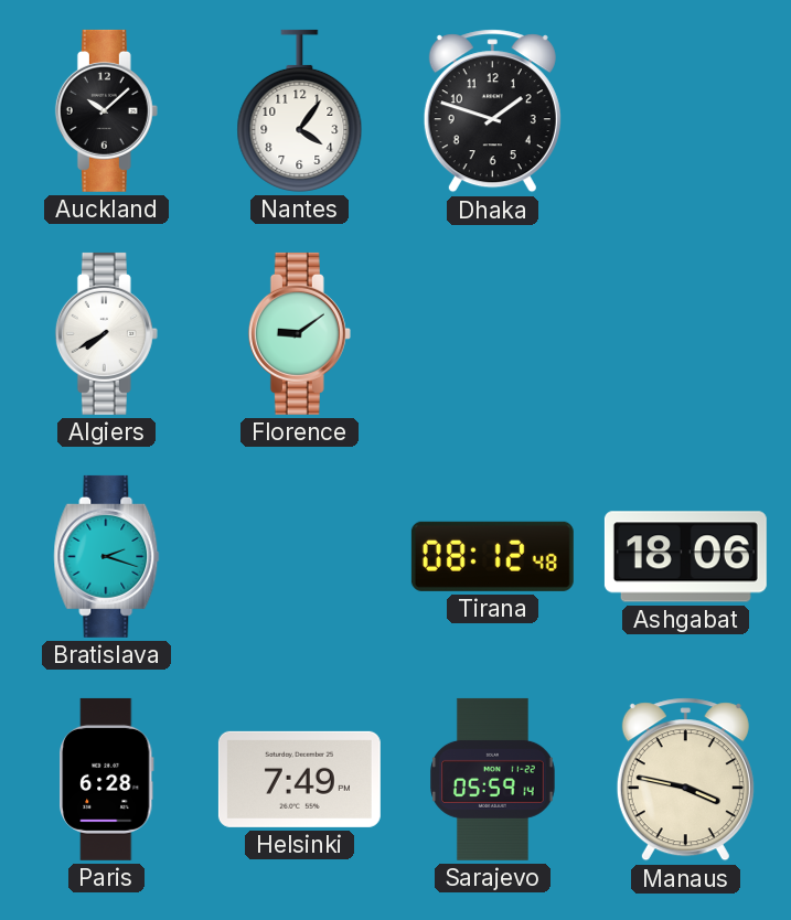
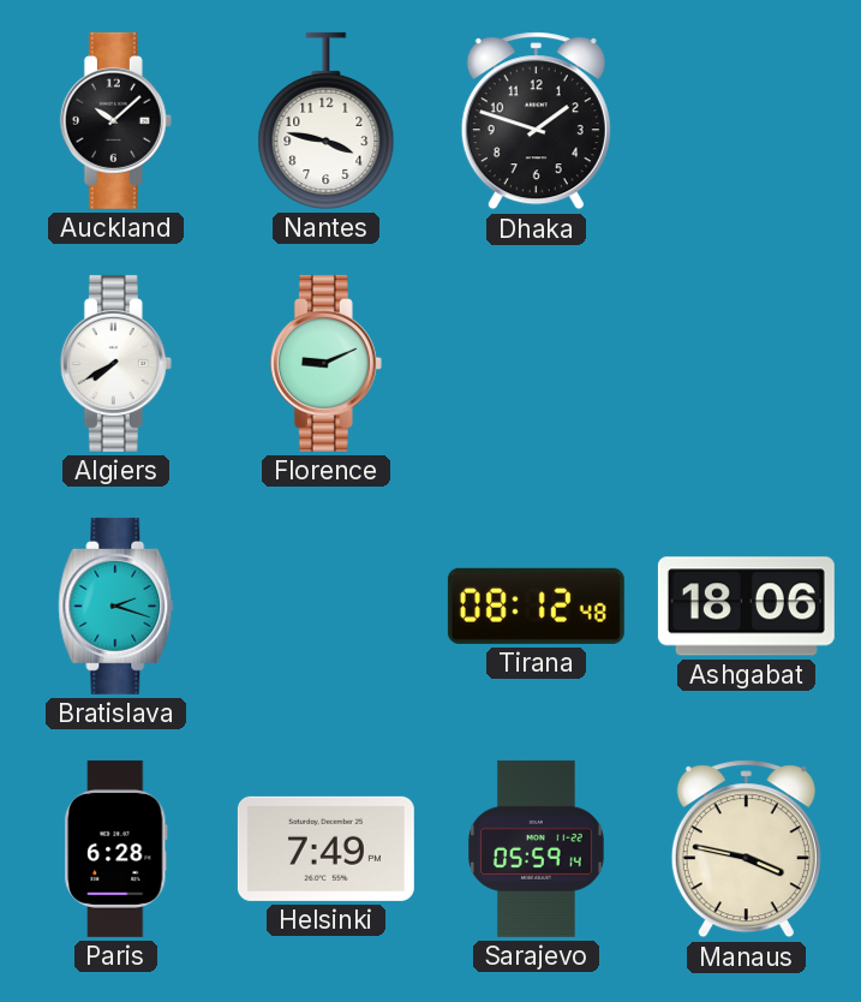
Nantes: 4:06 -> 3:47
Florence: 9:09 -> 9:11
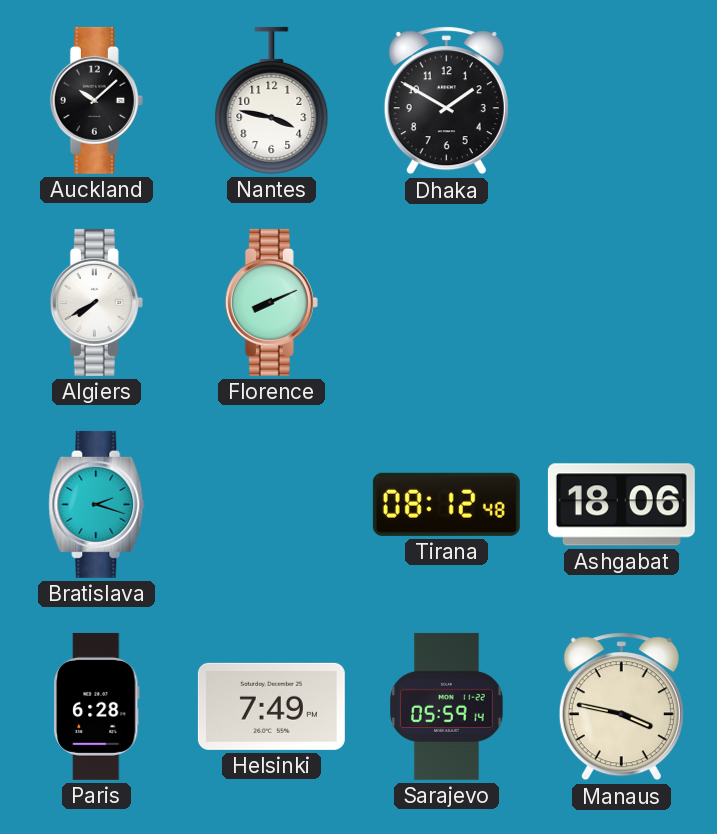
Dhaka: 1:48 -> 1:50
Florence: 9:11 -> 8:11
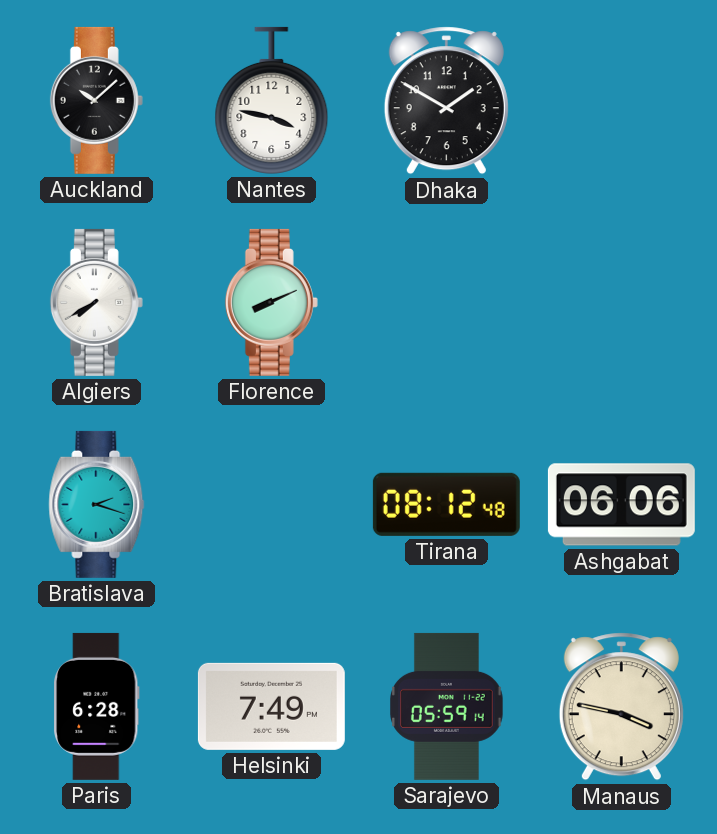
Ashgabat: 18:06 -> 06:06
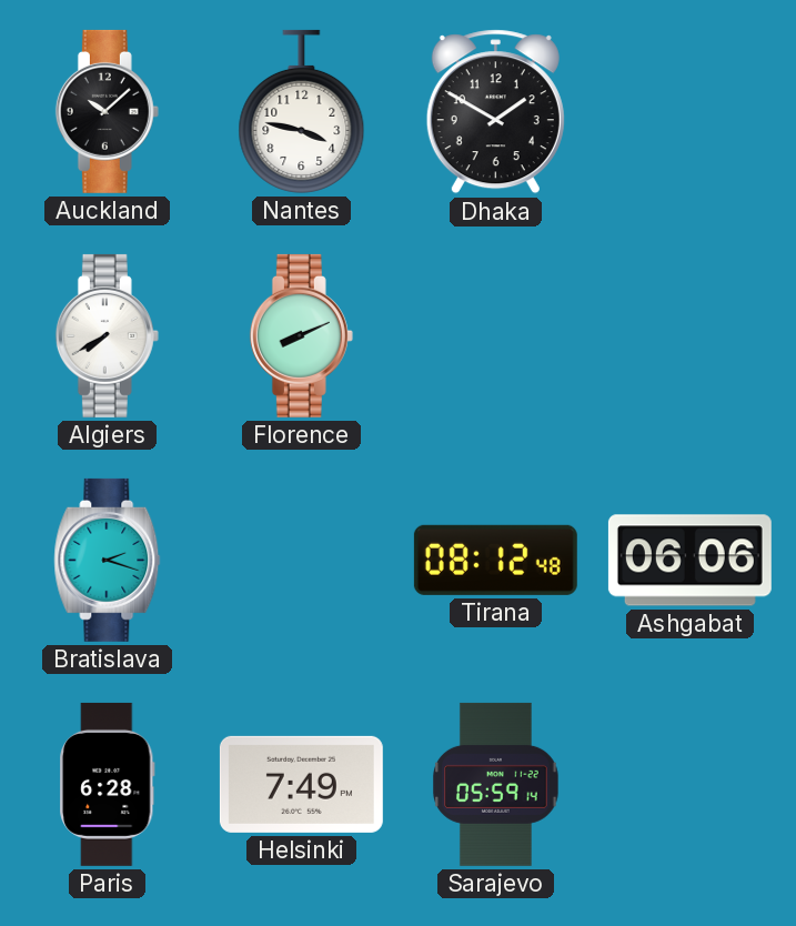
Manaus: 3:47 -> none
